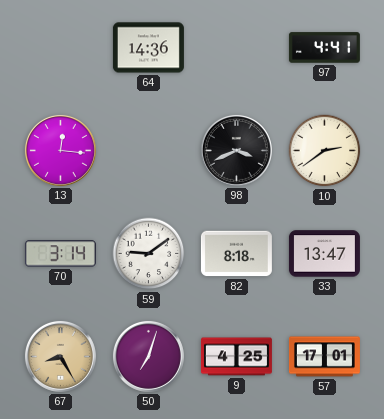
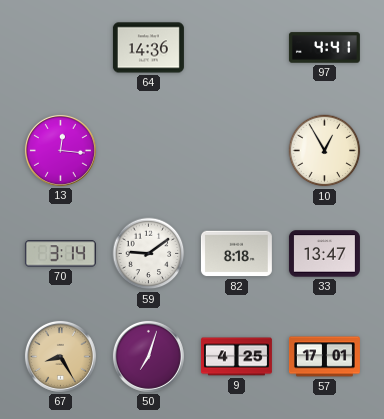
98: 3:41 -> none
10: 2:39 -> 12:55
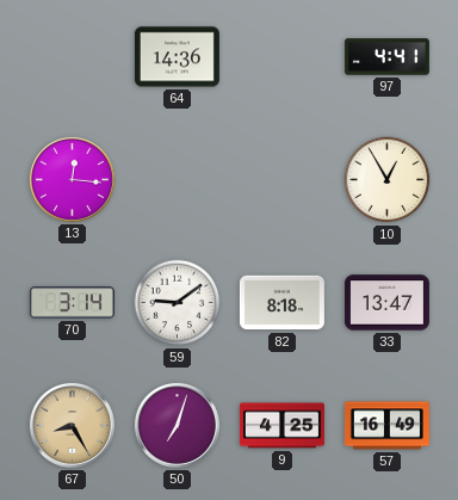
57: 17:01 -> 16:49
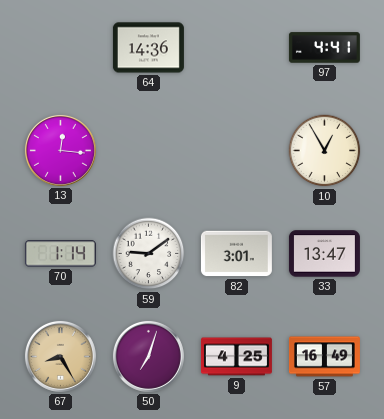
70: 3:14 -> 1:14
82: 8:18 -> 3:01
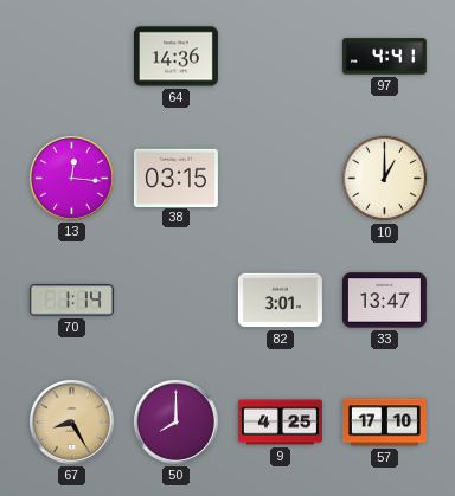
38: none -> 03:15
10: 12:55 -> 1:00
59: 9:09 -> none
50: 7:03 -> 8:00
57: 16:49 -> 17:10
